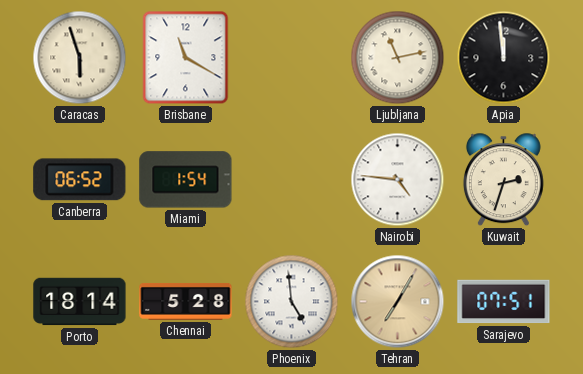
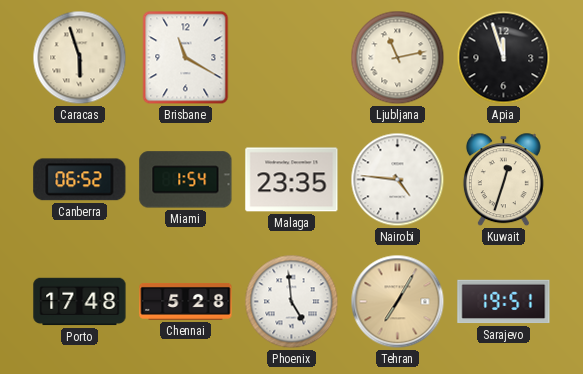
Apia: 11:59 -> 11:57
Malaga: none -> 23:35
Kuwait: 2:33 -> 12:33
Porto: 18:14 -> 17:48
Sarajevo: 07:51 -> 19:51
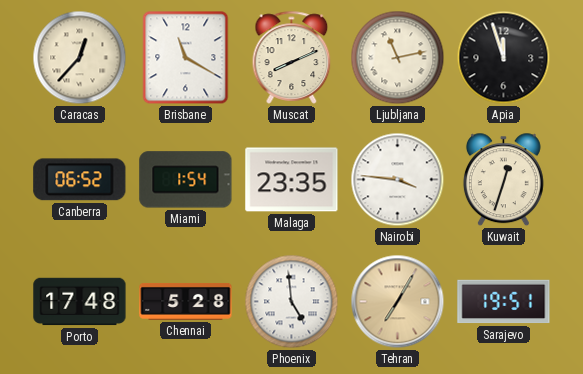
Caracas: 5:57 -> 12:37
Muscat: none -> 8:11
Nairobi: 4:46 -> 3:46
